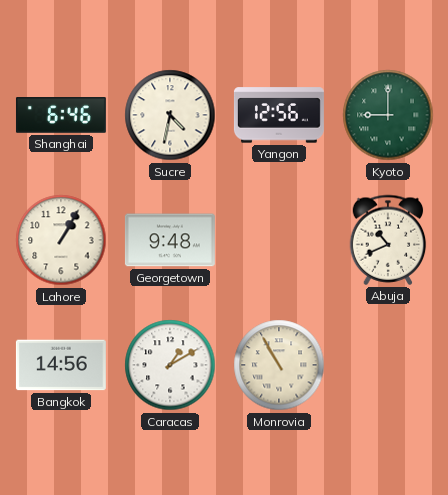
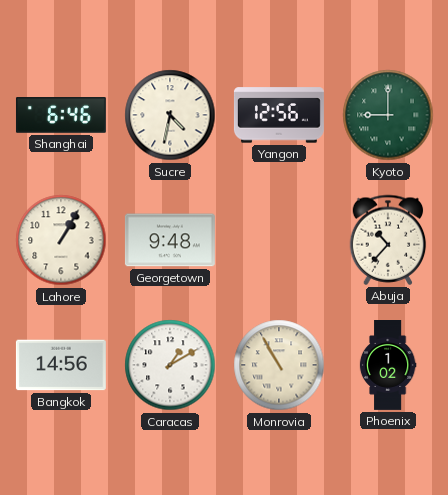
Abuja: 10:41 -> 10:37
Phoenix: none -> 1:02
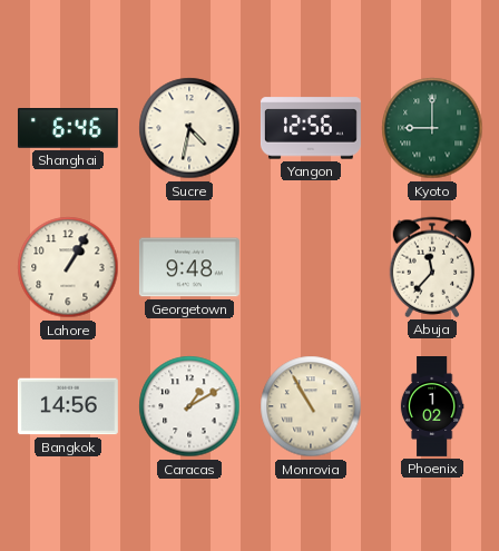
Abuja: 10:37 -> 11:37
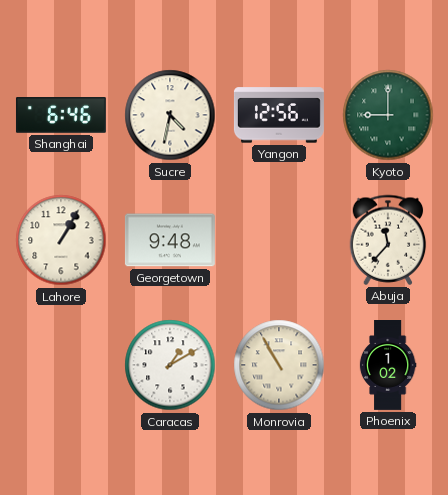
Bangkok: 14:56 -> none
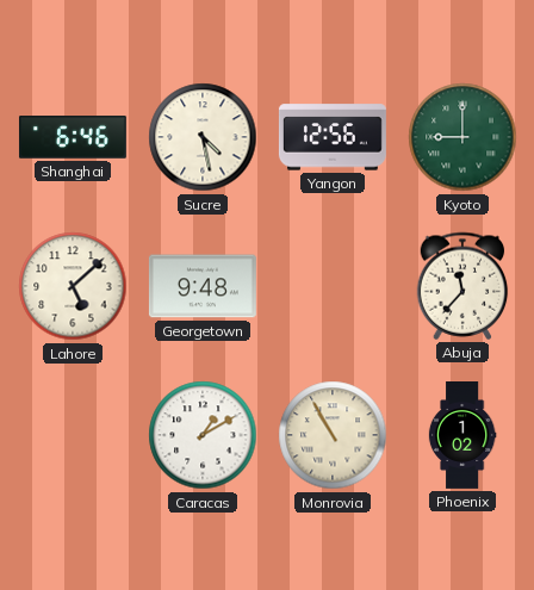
Sucre: 4:32 -> 4:28
Lahore: 1:05 -> 5:08
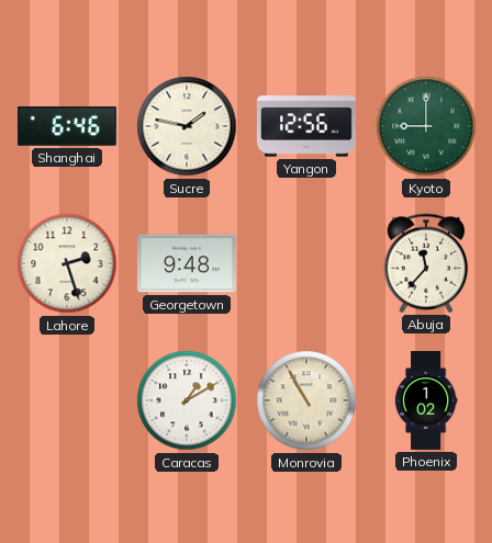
Sucre: 4:28 -> 1:47
Lahore: 5:08 -> 2:27
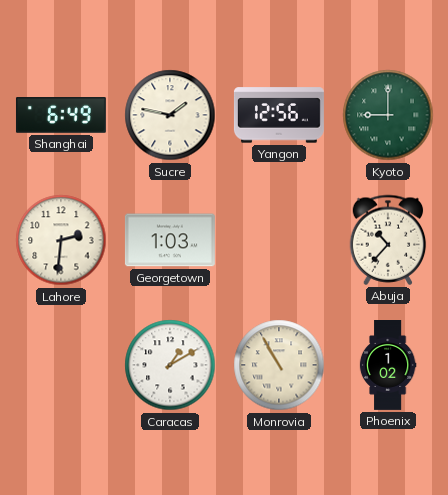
Shanghai: 6:46 -> 6:49
Lahore: 2:27 -> 2:31
Georgetown: 9:48 -> 1:03
Abuja: 11:37 -> 10:37
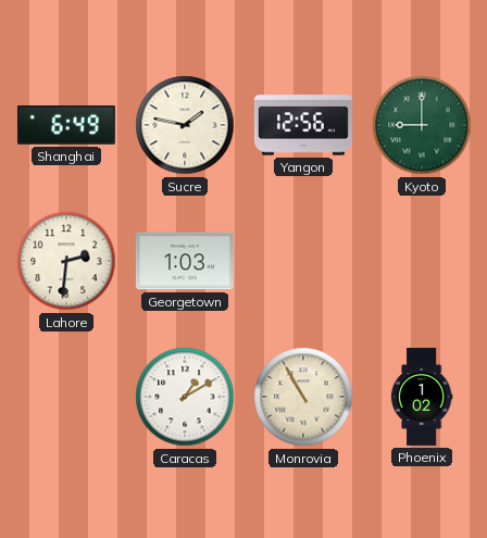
Abuja: 10:37 -> none
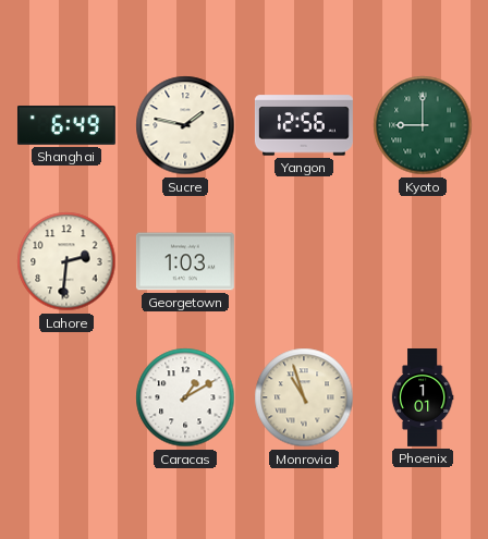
Monrovia: 10:55 -> 10:57
Phoenix: 1:02 -> 1:01
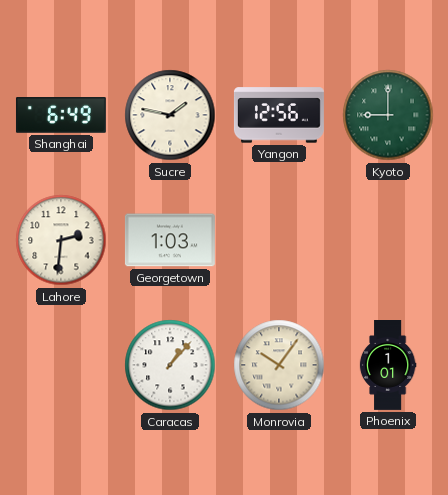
Caracas: 1:10 -> 1:07
Monrovia: 10:57 -> 10:06
